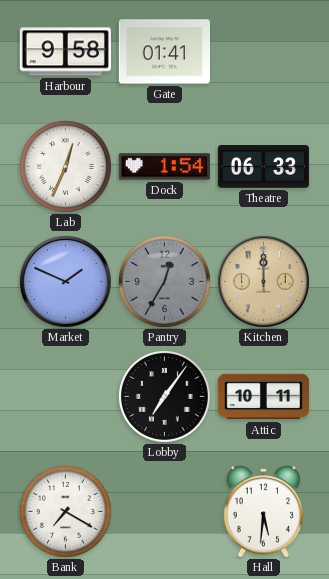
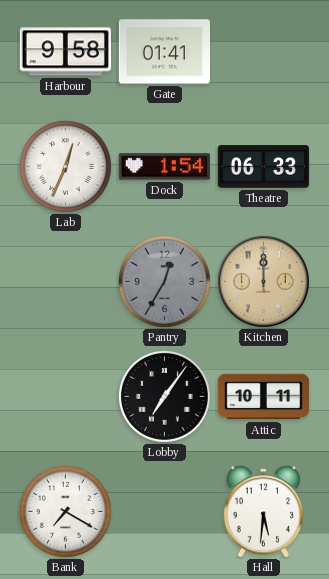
Market: 1:49 -> none
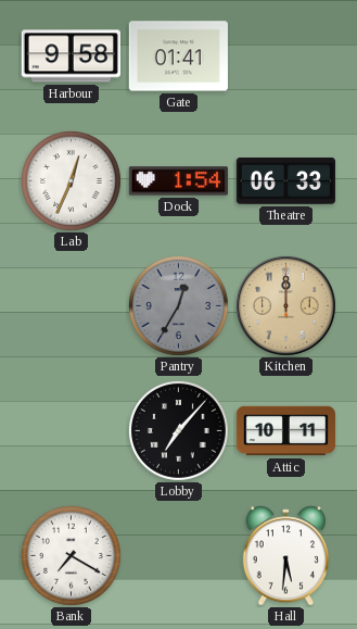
Lobby: 7:06 -> 7:07
